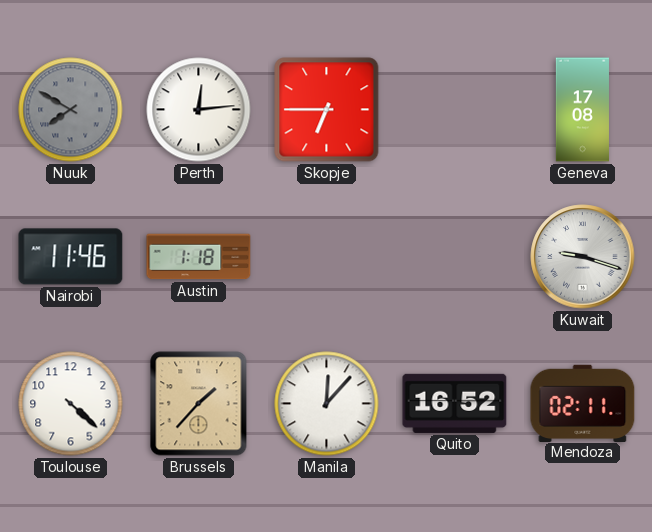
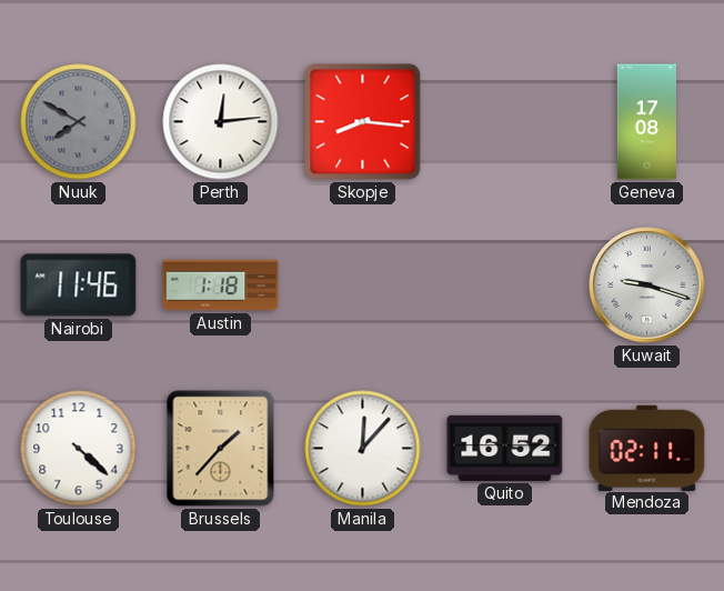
Skopje: 6:45 -> 8:16
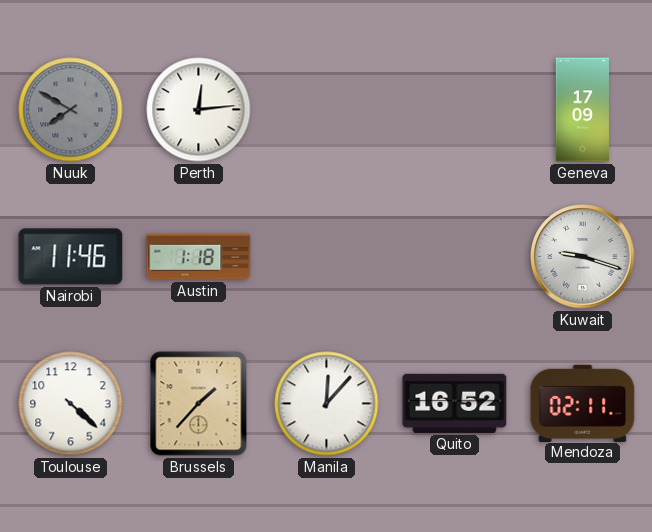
Skopje: 8:16 -> none
Geneva: 17:08 -> 17:09
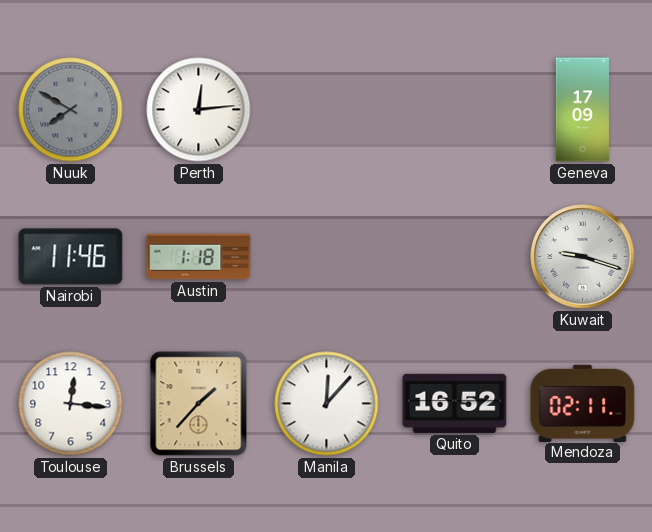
Toulouse: 4:22 -> 12:16
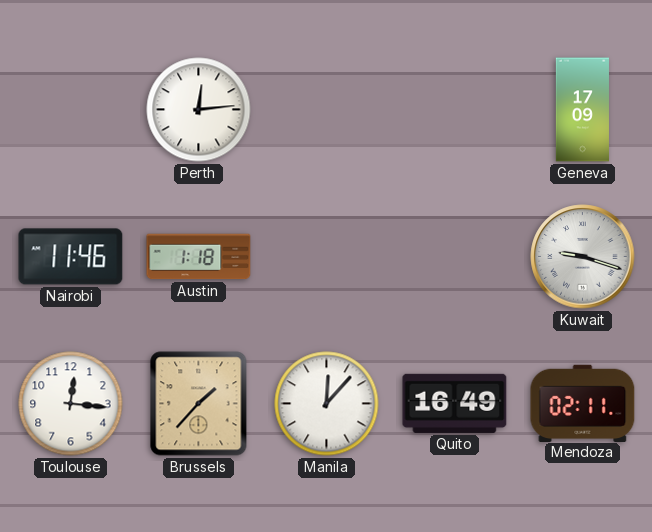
Nuuk: 7:50 -> none
Quito: 16:52 -> 16:49
